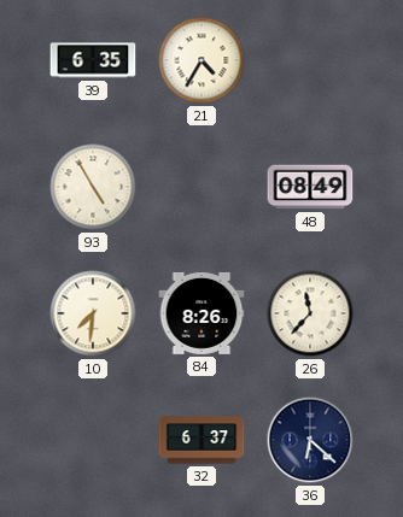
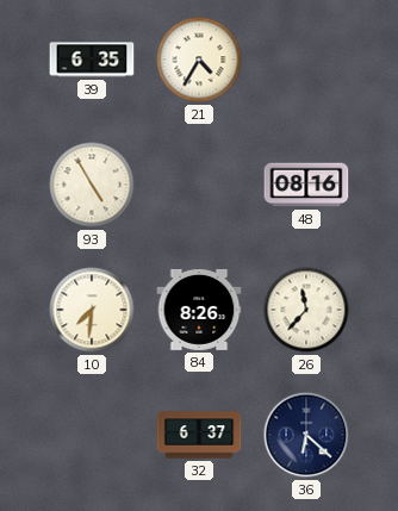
48: 08:49 -> 08:16
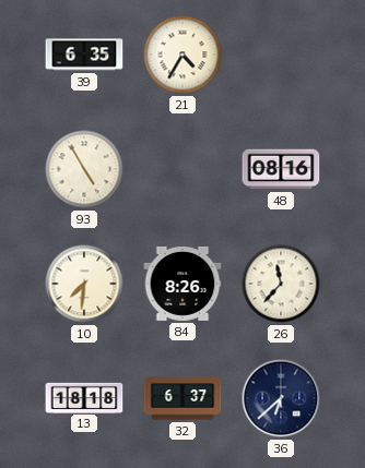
13: none -> 18:18
36: 6:22 -> 6:38
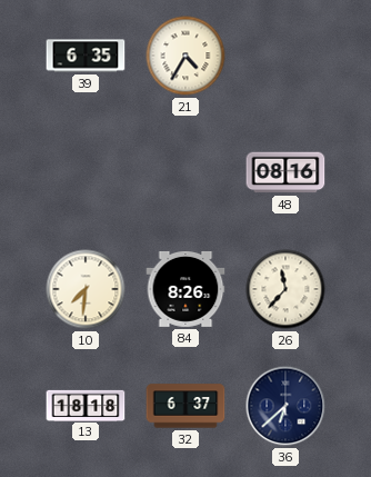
93: 4:55 -> none
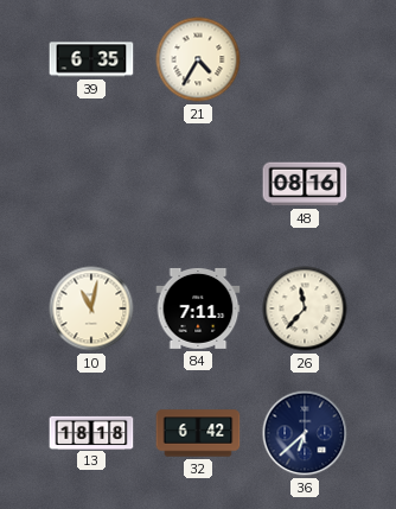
10: 7:31 -> 11:02
84: 8:26 -> 7:11
32: 6:37 -> 6:42
